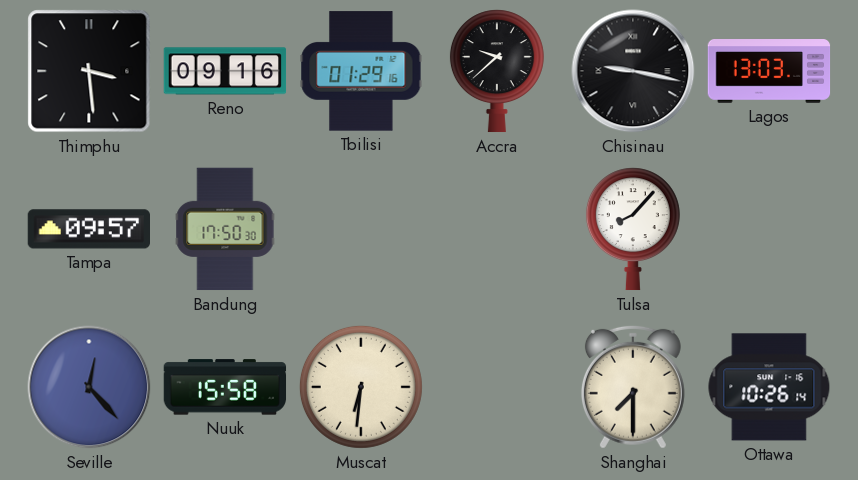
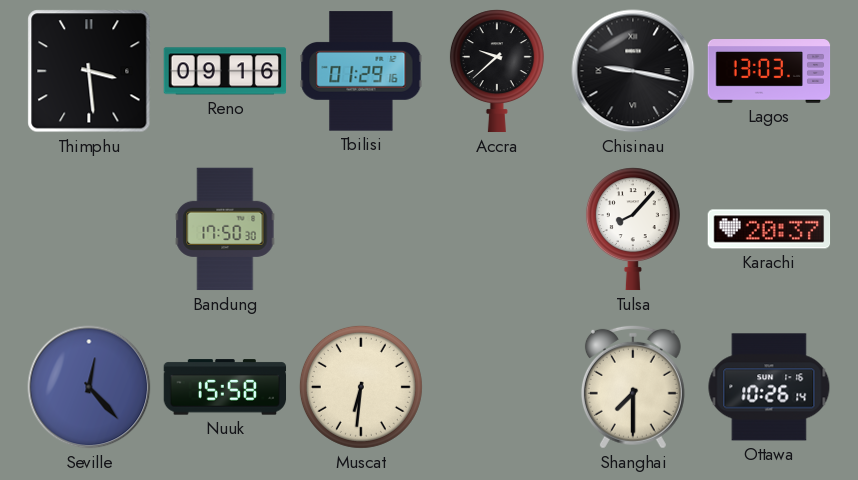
Tampa: 09:57 -> none
Karachi: none -> 20:37
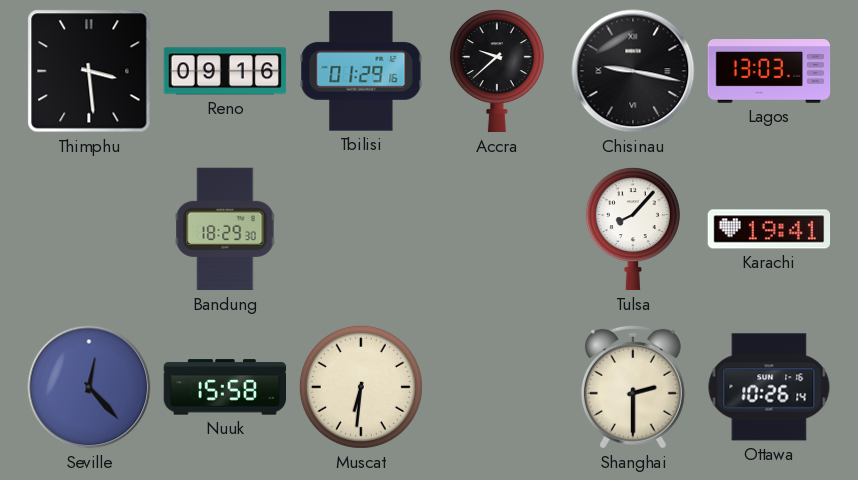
Bandung: 17:50 -> 18:29
Karachi: 20:37 -> 19:41
Shanghai: 7:30 -> 2:30
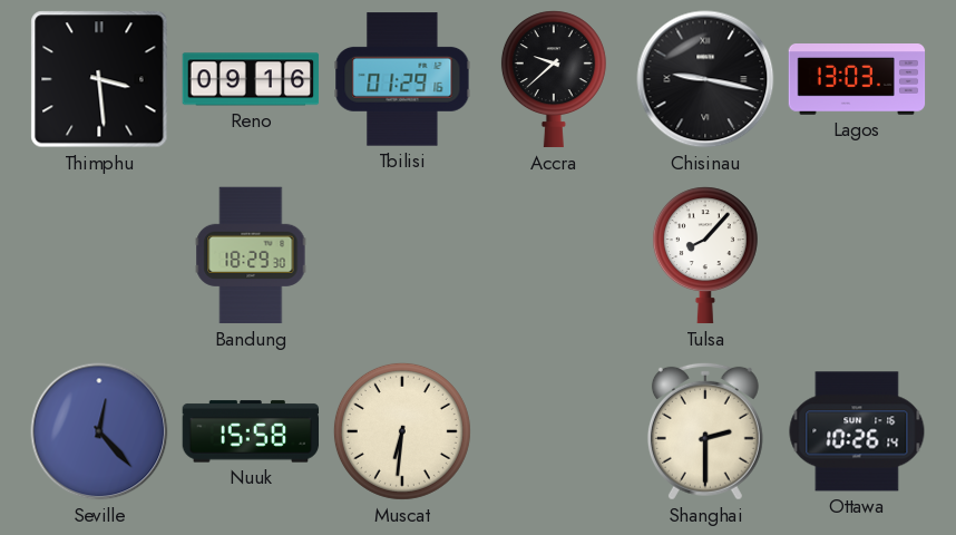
Karachi: 19:41 -> none
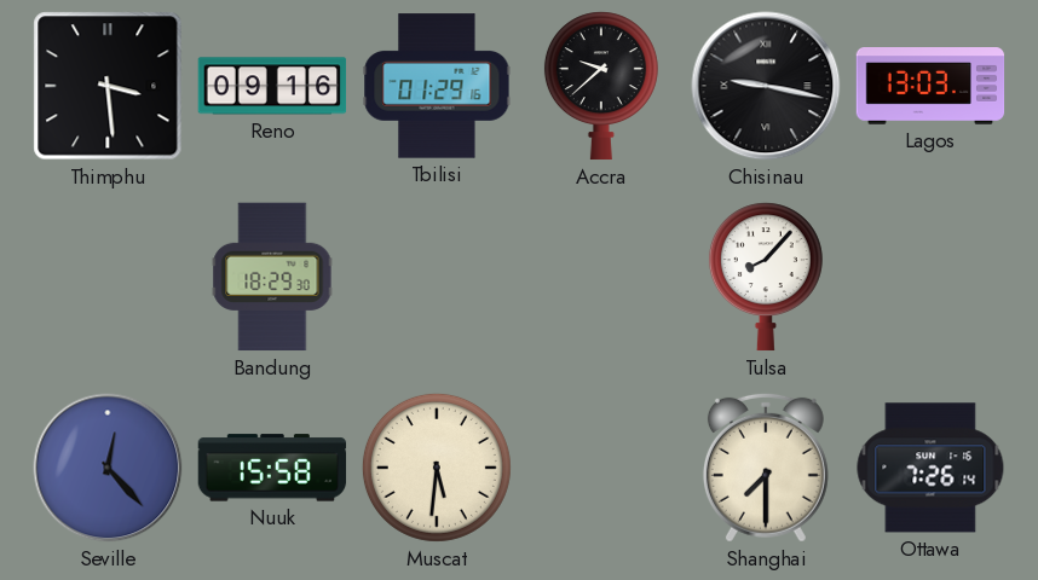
Muscat: 6:31 -> 5:31
Shanghai: 2:30 -> 7:30
Ottawa: 10:26 -> 7:26
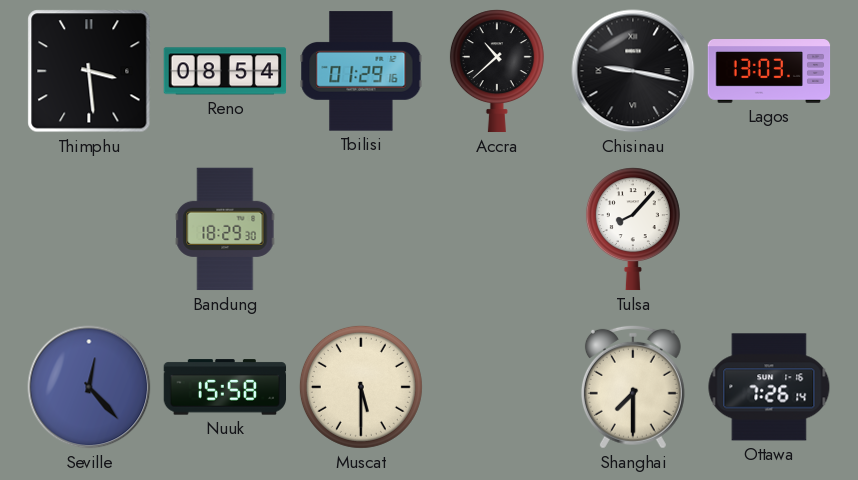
Reno: 09:16 -> 08:54
Accra: 9:38 -> 10:38
Muscat: 5:31 -> 5:30
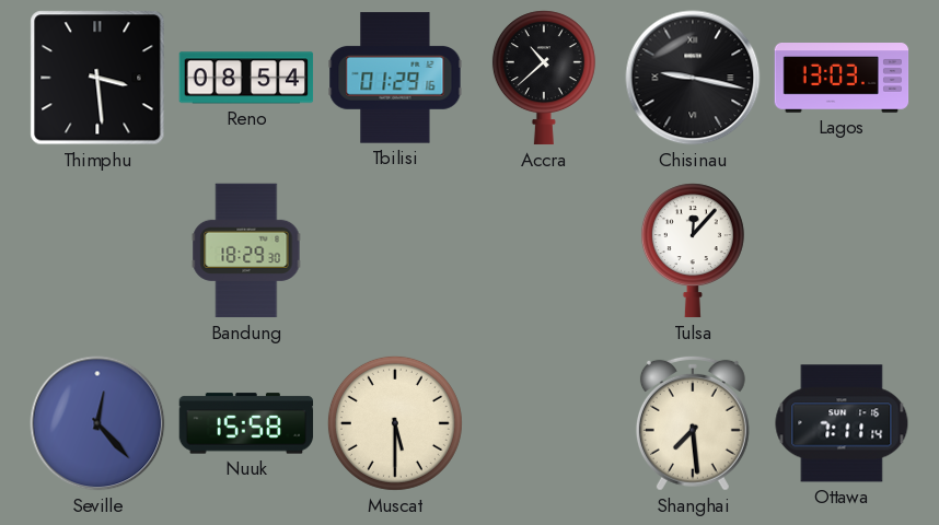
Tulsa: 8:07 -> 12:07
Shanghai: 7:30 -> 7:29
Ottawa: 7:26 -> 7:11
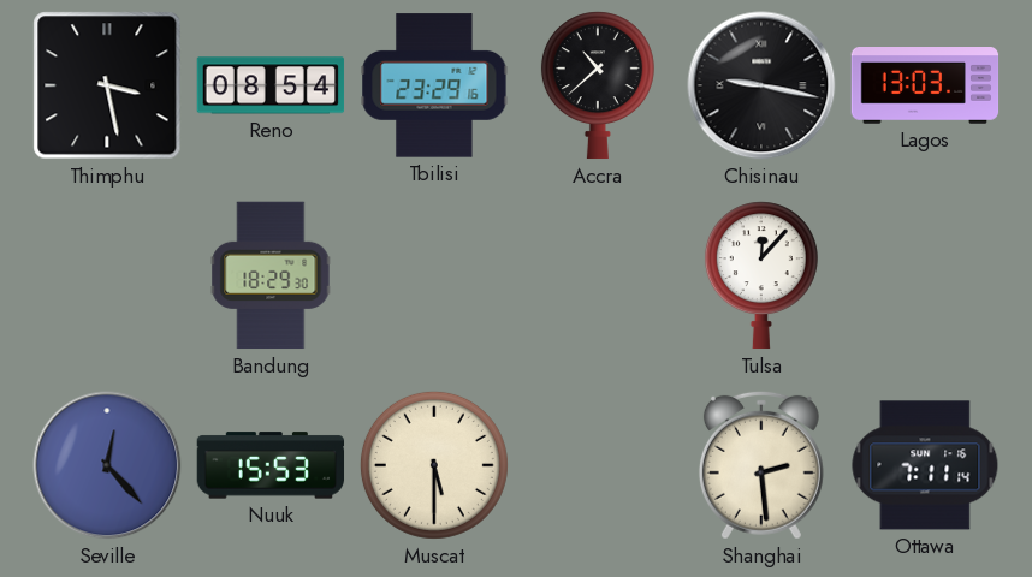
Thimphu: 3:29 -> 3:28
Tbilisi: 01:29 -> 23:29
Nuuk: 15:58 -> 15:53
Shanghai: 7:29 -> 2:29
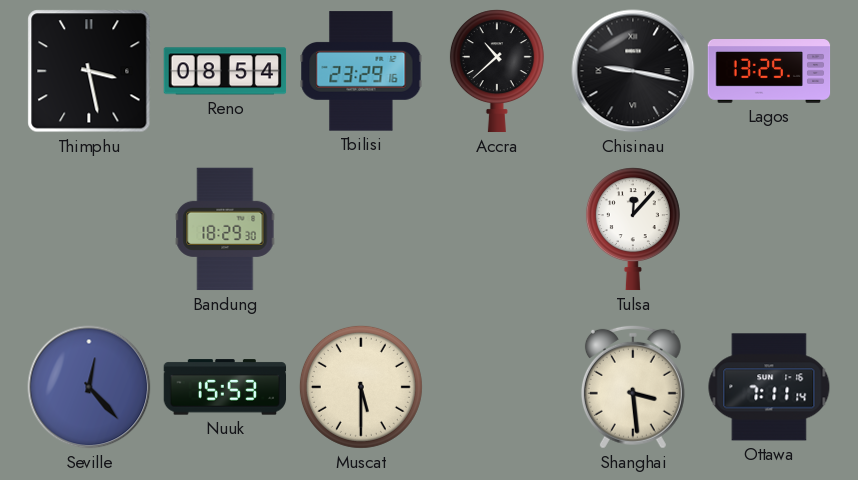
Lagos: 13:03 -> 13:25
Shanghai: 2:29 -> 3:29
